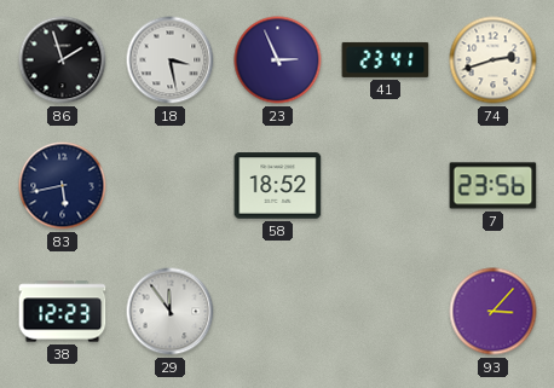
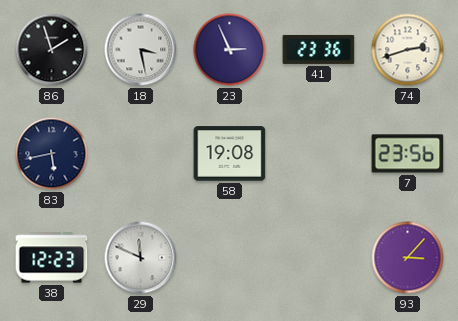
41: 23:41 -> 23:36
58: 18:52 -> 19:08
29: 11:54 -> 11:49
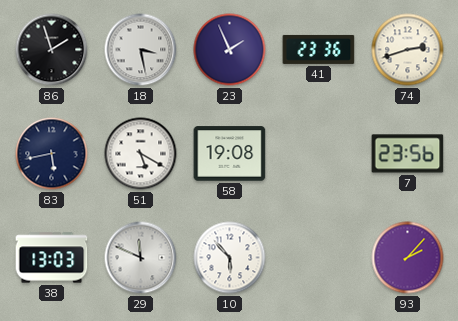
23: 2:56 -> 1:56
51: none -> 5:20
38: 12:23 -> 13:03
10: none -> 5:53
93: 3:07 -> 2:07
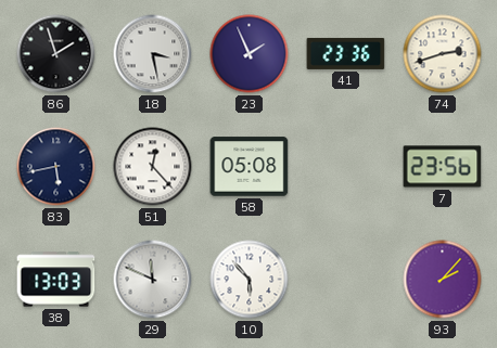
51: 5:20 -> 12:23
58: 19:08 -> 05:08
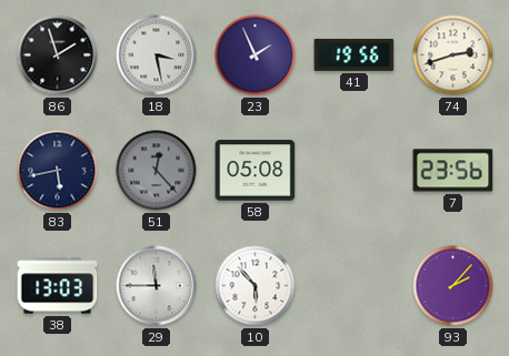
41: 23:36 -> 19:56
51 dial: white -> grey
29: 11:49 -> 11:45
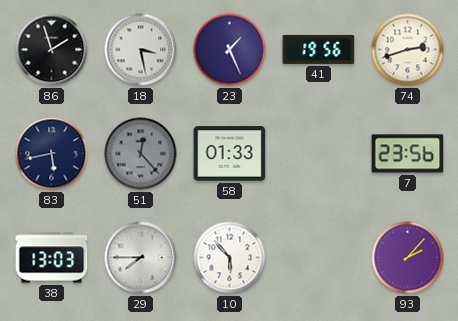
23: 1:56 -> 1:26
58: 05:08 -> 01:33
29: 11:45 -> 7:45
